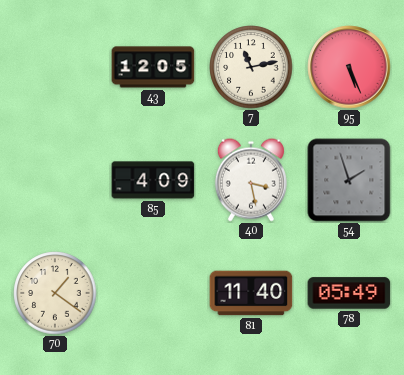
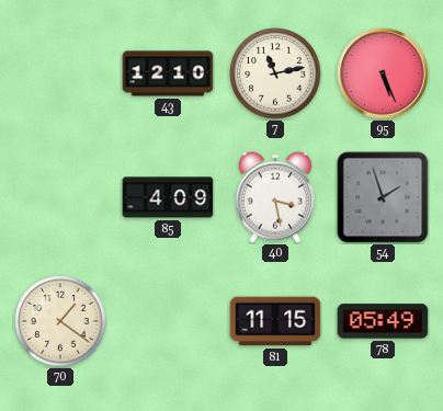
43: 12:05 -> 12:10
81: 11:40 -> 11:15
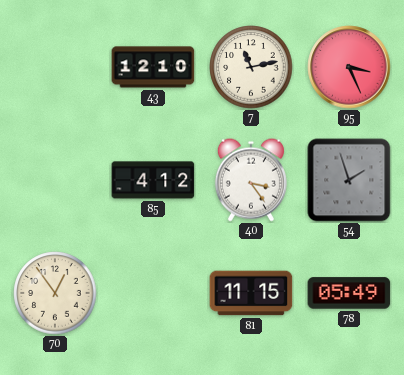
95: 5:26 -> 3:26
85: 4:09 -> 4:12
40: 3:28 -> 3:24
70: 1:21 -> 12:54
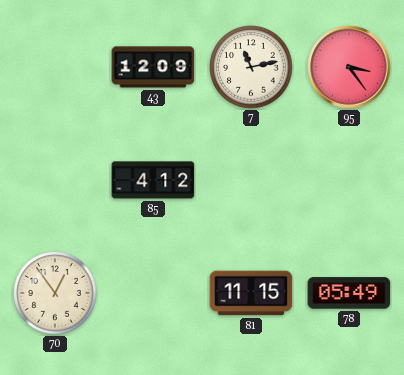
43: 12:10 -> 12:09
95: 3:26 -> 3:24
40: 3:24 -> none
54: 1:57 -> none
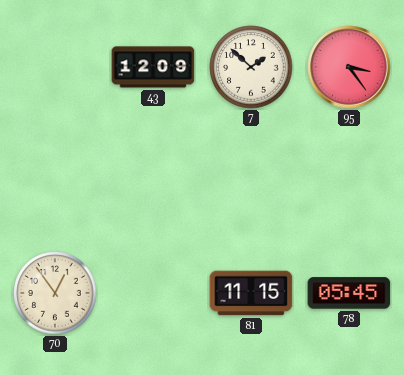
7: 11:13 -> 1:52
85: 4:12 -> none
78: 05:49 -> 05:45
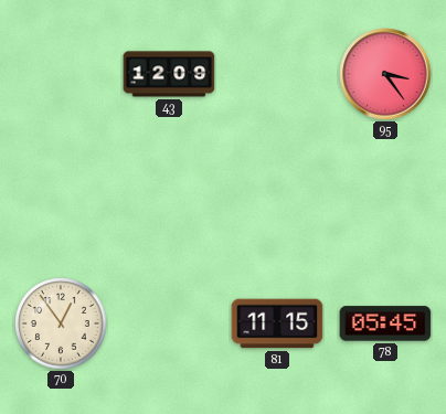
7: 1:52 -> none
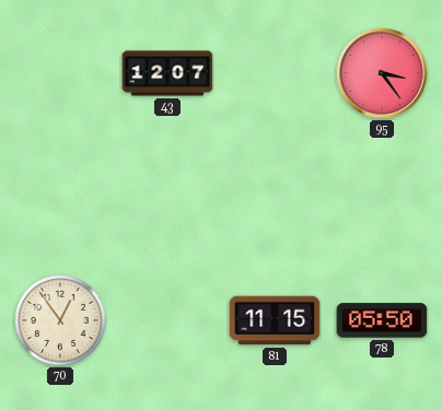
43: 12:09 -> 12:07
78: 05:45 -> 05:50
